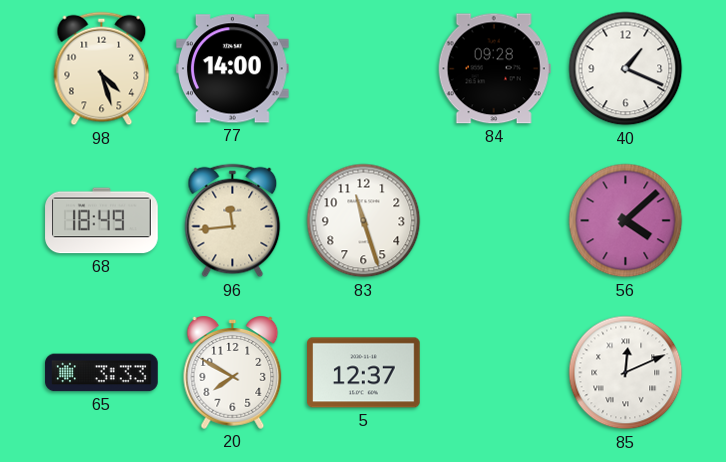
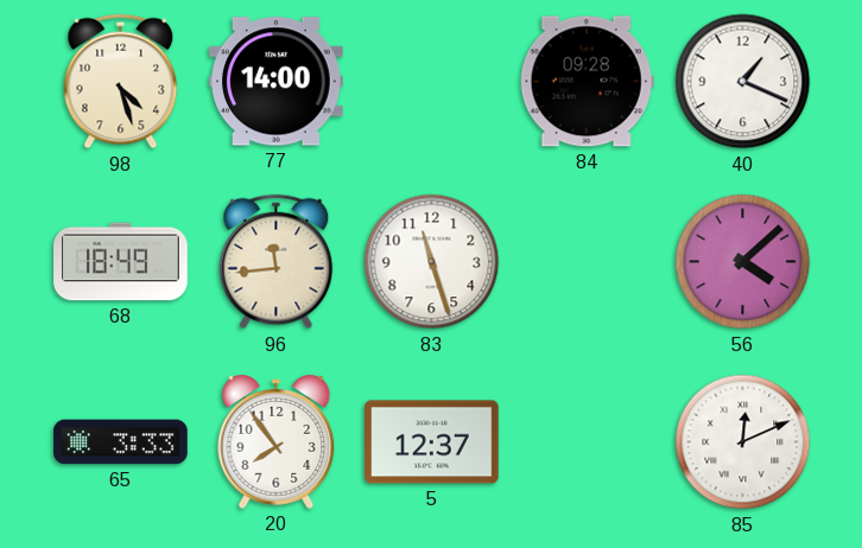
20: 7:50 -> 7:54
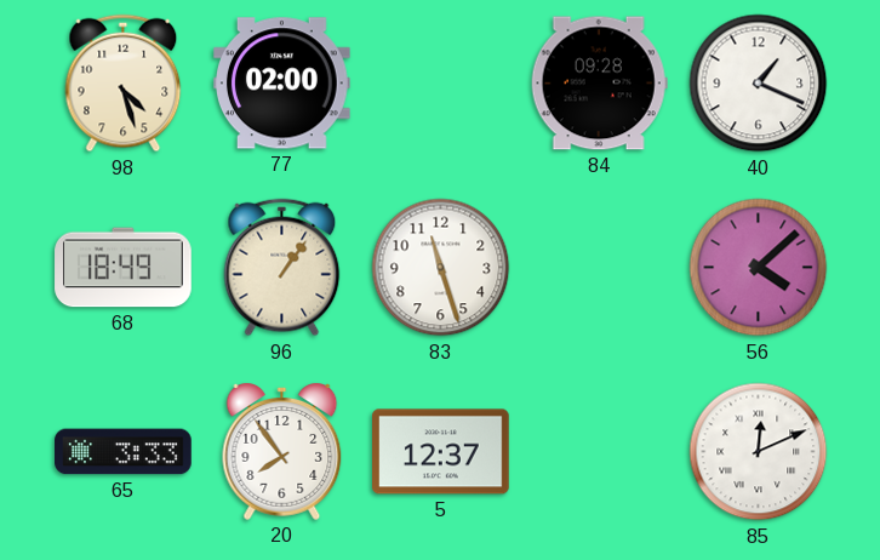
77: 14:00 -> 02:00
96: 11:44 -> 1:06
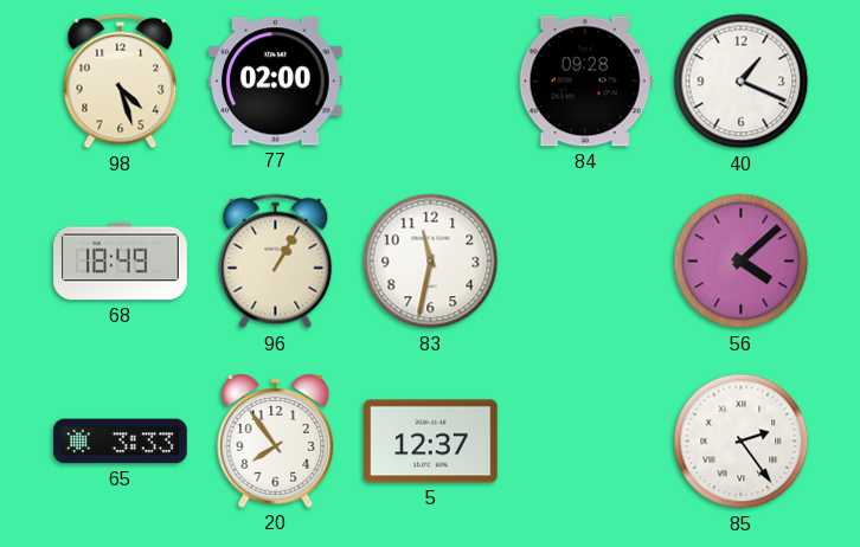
96: 1:06 -> 1:05
83: 11:27 -> 11:32
85: 12:11 -> 2:24
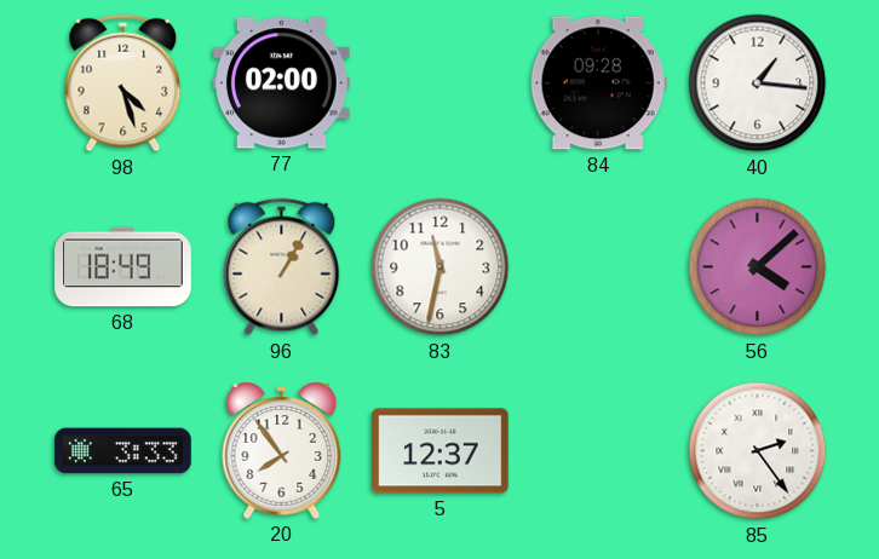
40: 1:19 -> 1:16
